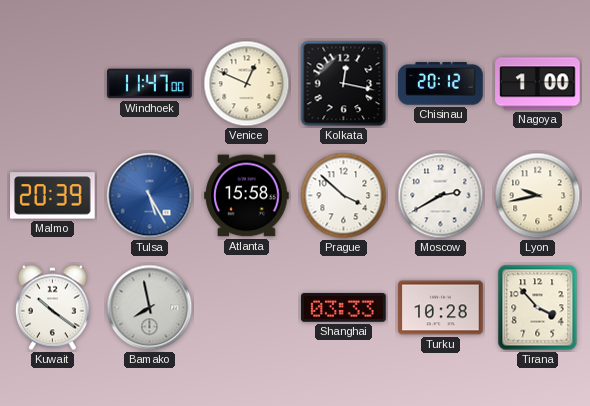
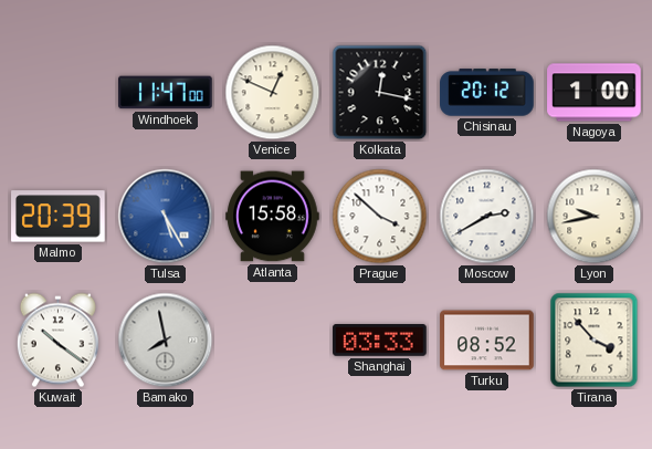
Turku: 10:28 -> 08:52
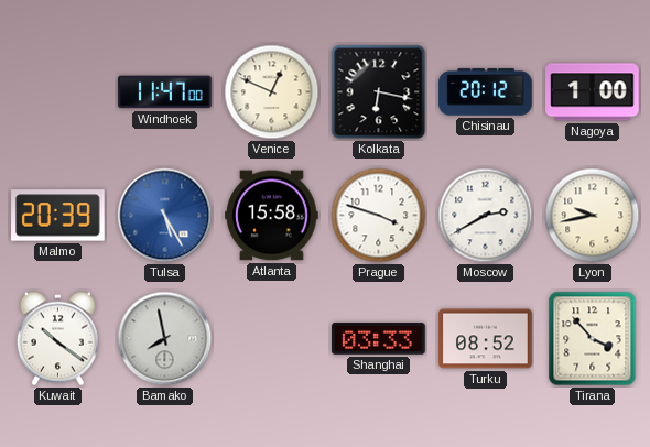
Kolkata: 12:17 -> 6:17
Prague: 3:52 -> 3:48
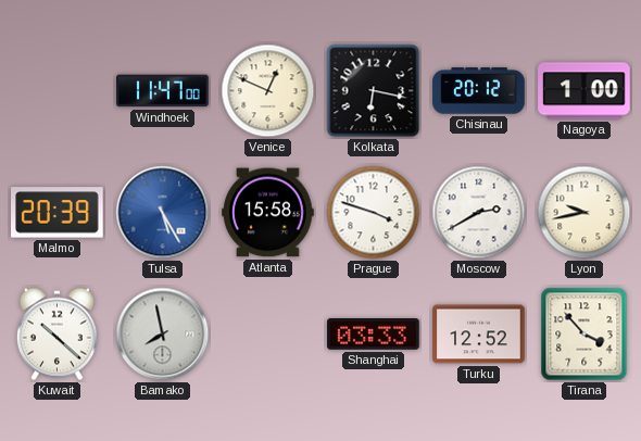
Kuwait: 10:21 -> 10:22
Turku: 08:52 -> 12:52
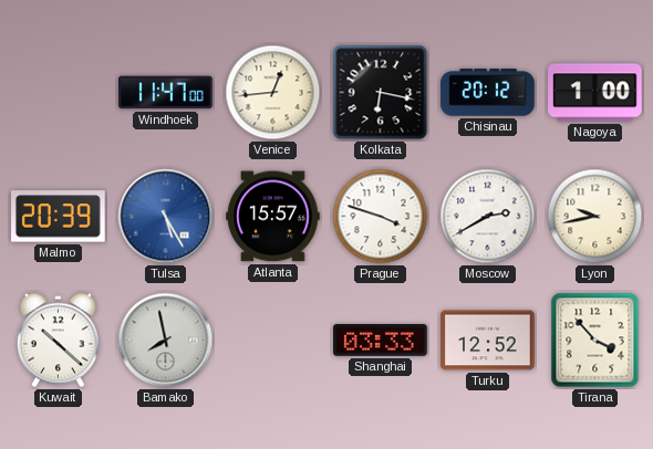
Venice: 12:49 -> 12:44
Atlanta: 15:58 -> 15:57
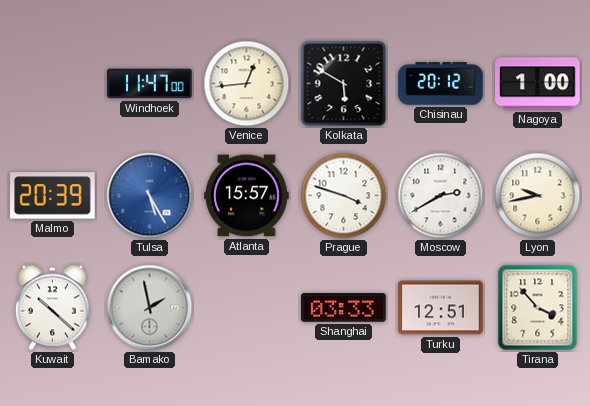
Kolkata: 6:17 -> 5:50
Bamako: 7:58 -> 1:58
Turku: 12:52 -> 12:51
